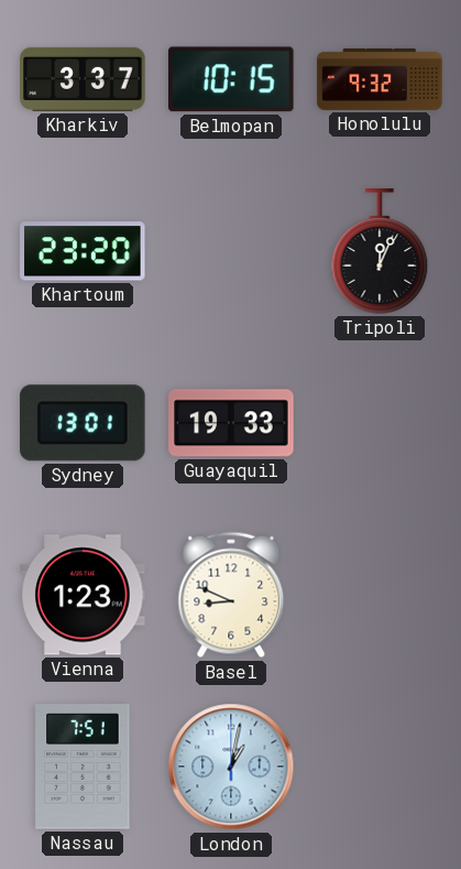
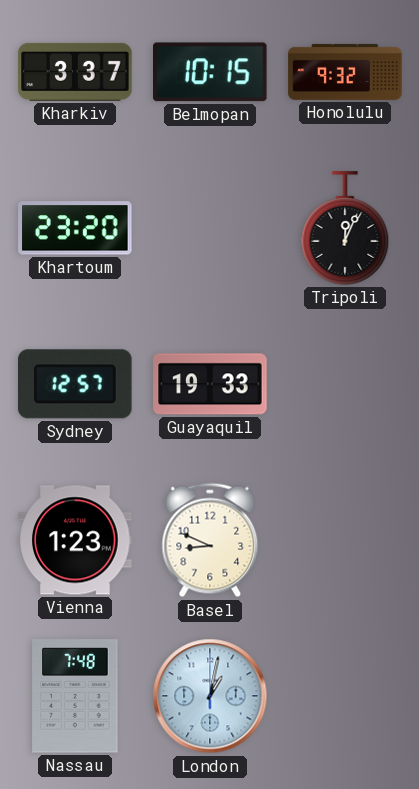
Sydney: 13:01 -> 12:57
Nassau: 7:51 -> 7:48
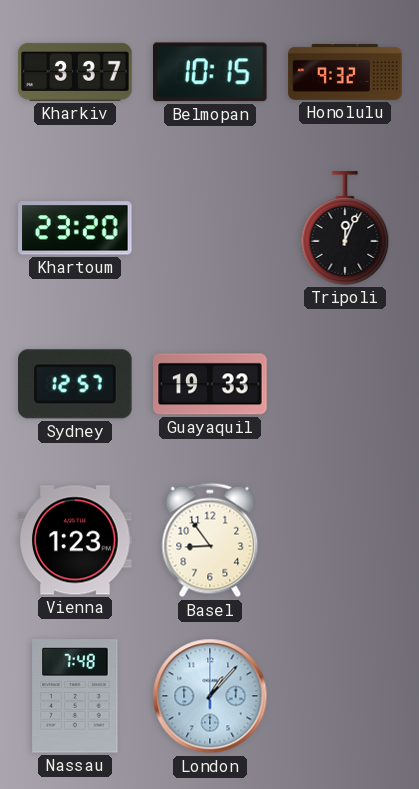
Basel: 8:49 -> 8:54
London: 1:02 -> 1:07
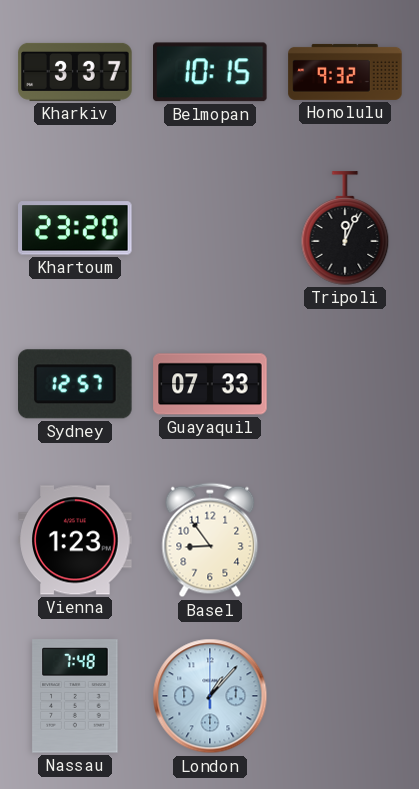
Guayaquil: 19:33 -> 07:33
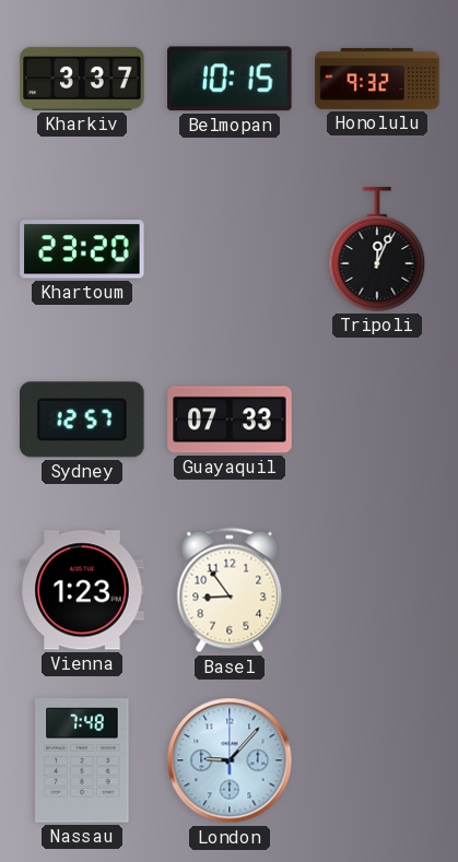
London: 1:07 -> 9:07
